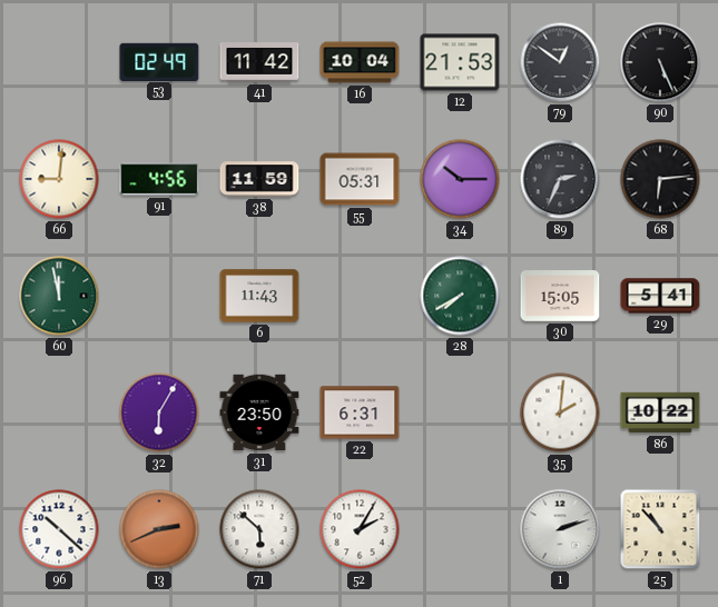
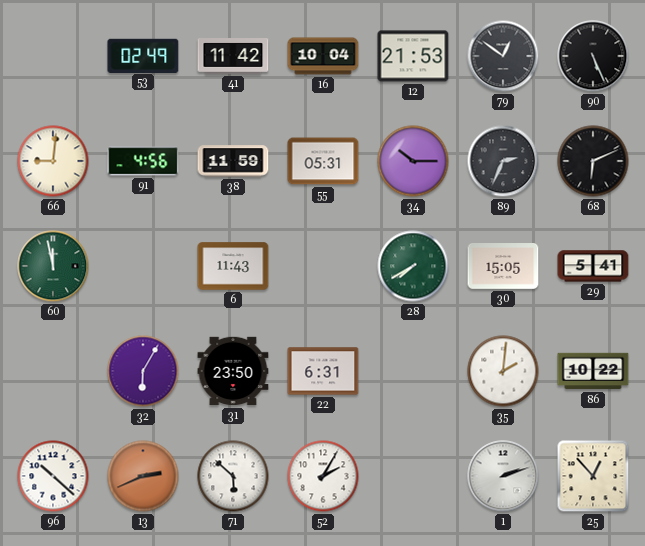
68: 6:14 -> 6:11
25: 10:53 -> 12:53
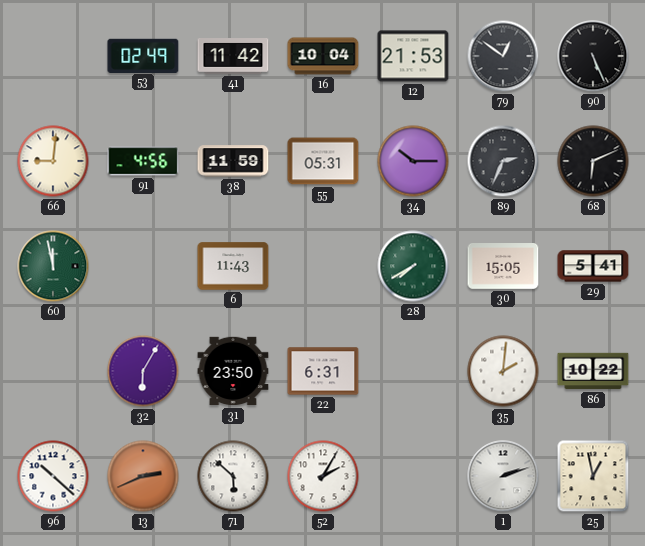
25: 12:53 -> 12:58
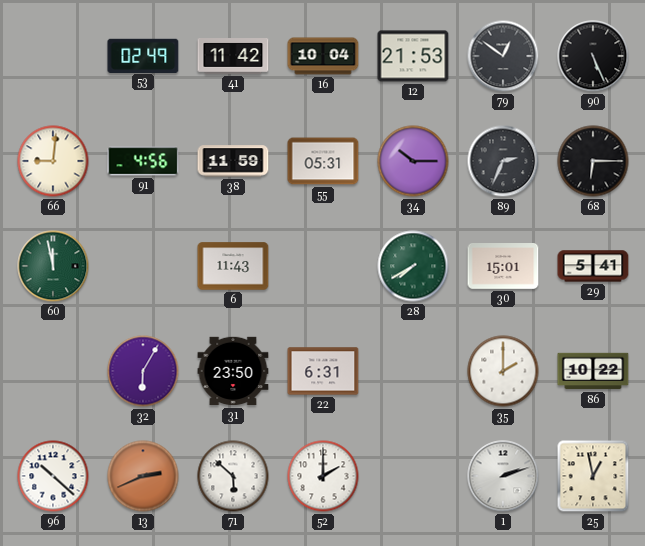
68: 6:11 -> 6:15
30: 15:05 -> 15:01
35: 2:01 -> 2:00
52: 2:05 -> 2:00
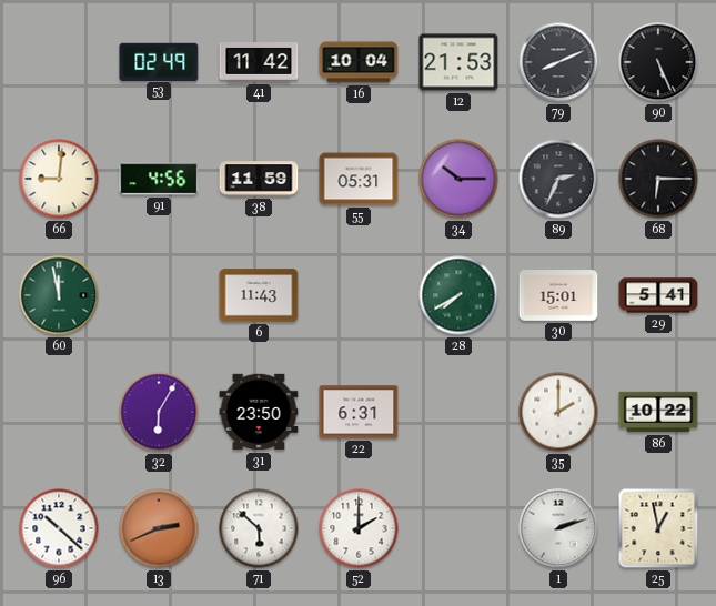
79: 12:51 -> 8:11
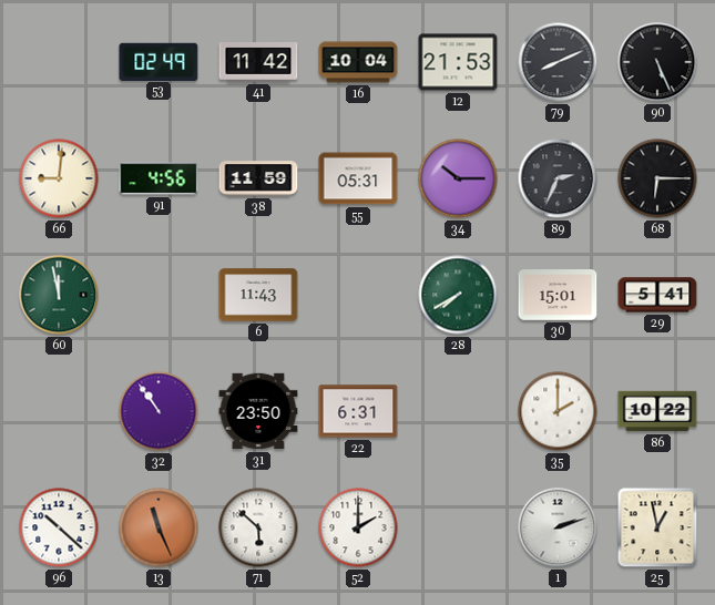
32: 6:05 -> 10:54
13: 2:41 -> 11:26
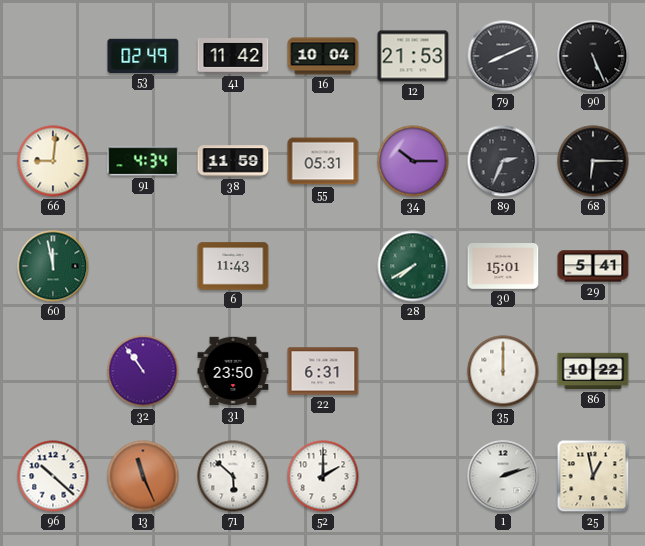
91: 4:56 -> 4:34
35: 2:00 -> 12:00
